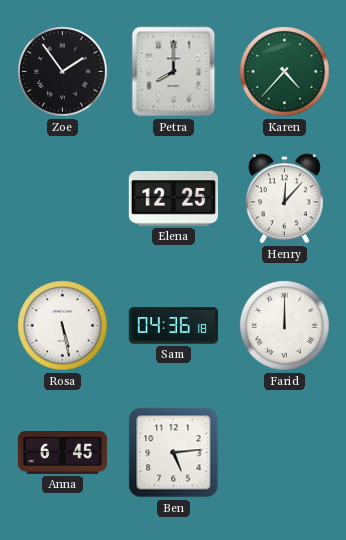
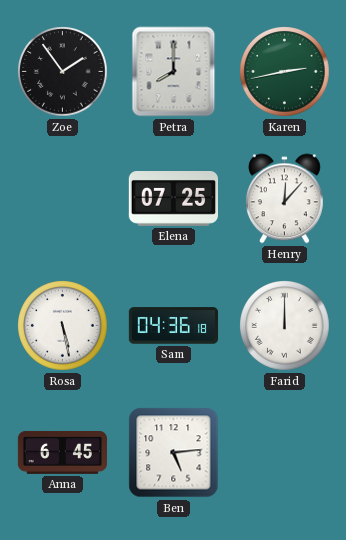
Karen: 4:37 -> 2:43
Elena: 12:25 -> 07:25
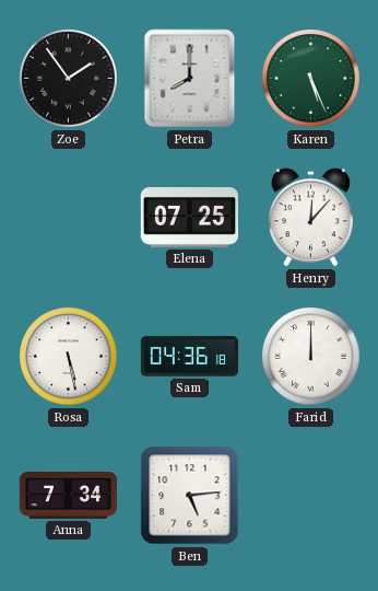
Karen: 2:43 -> 5:26
Anna: 6:45 -> 7:34
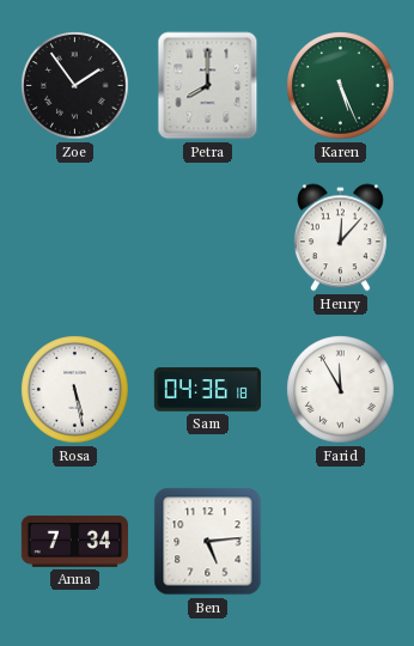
Elena: 07:25 -> none
Farid: 12:00 -> 11:55
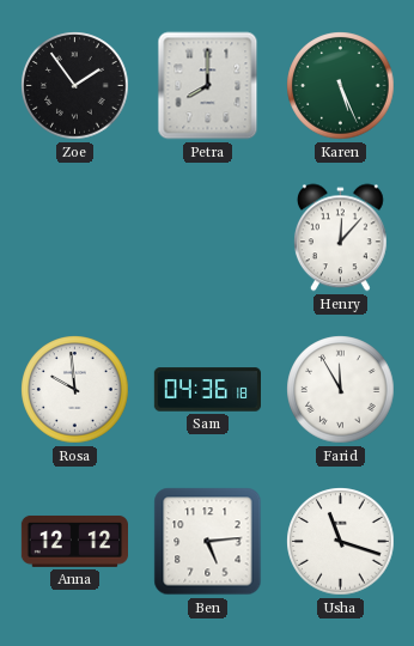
Rosa: 5:28 -> 9:59
Anna: 7:34 -> 12:12
Usha: none -> 11:18
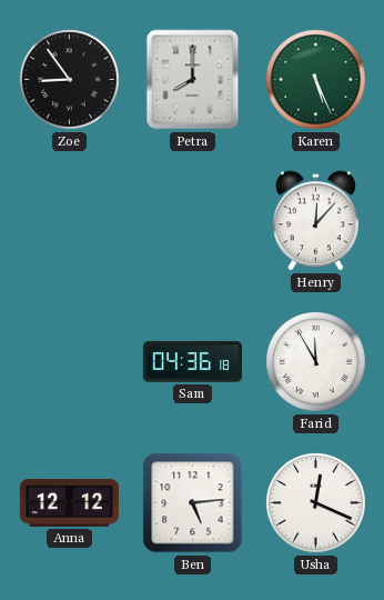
Zoe: 1:54 -> 8:54
Rosa: 9:59 -> none
Usha: 11:18 -> 12:19
